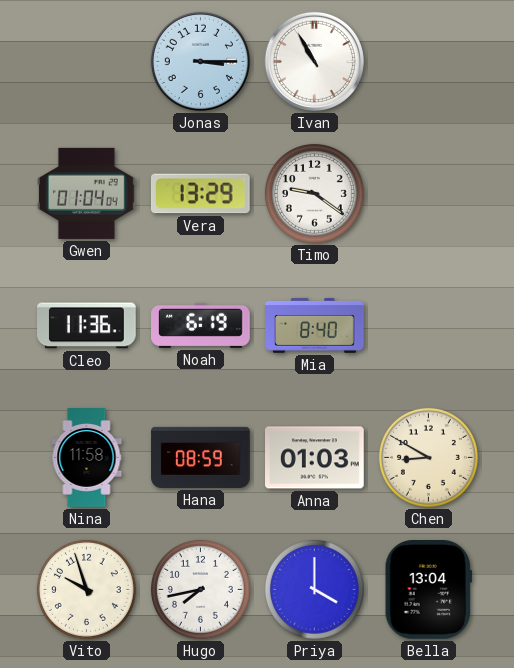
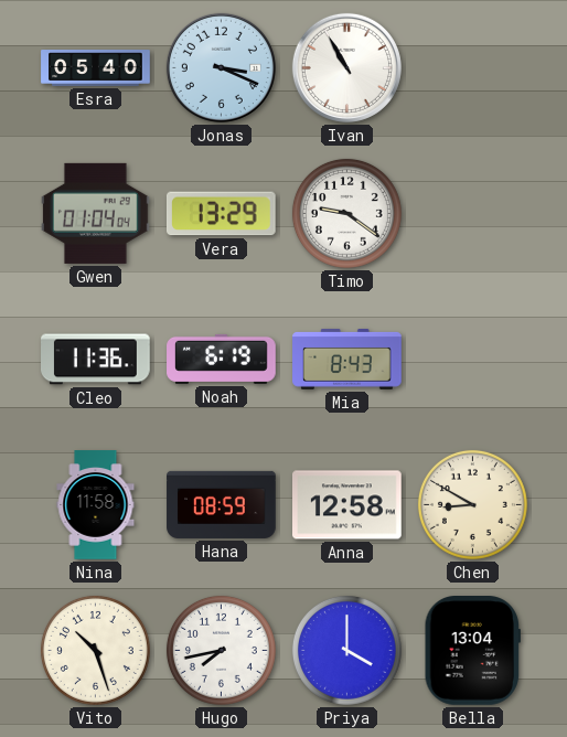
Esra: none -> 05:40
Jonas: 3:15 -> 3:19
Mia: 8:40 -> 8:43
Anna: 01:03 -> 12:58
Vito: 9:57 -> 10:27
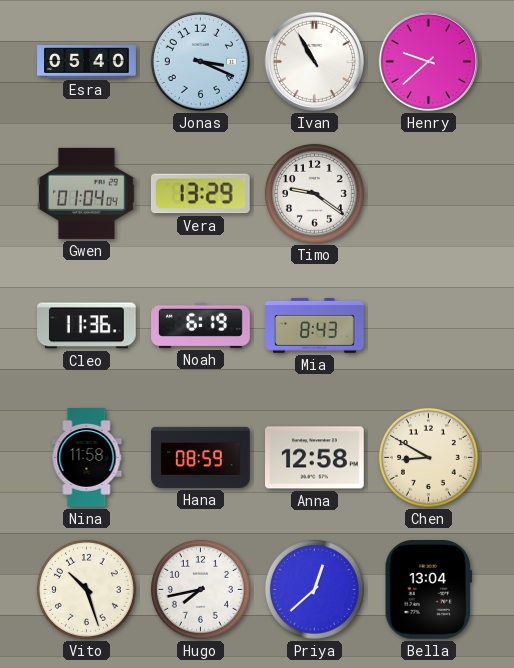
Henry: none -> 9:38
Priya: 4:00 -> 12:38
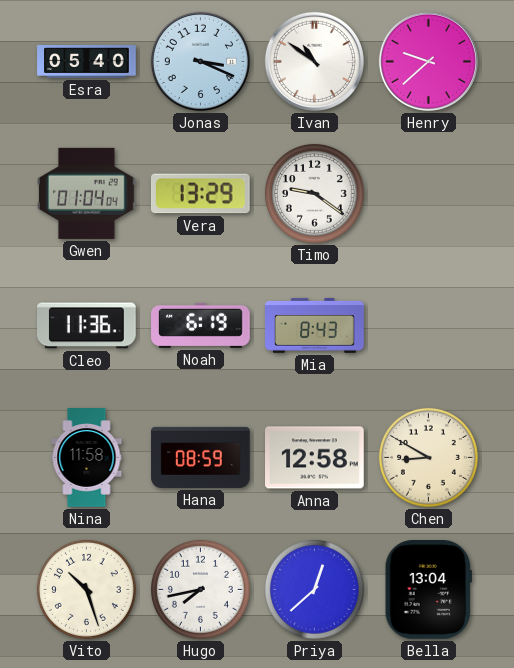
Ivan: 10:55 -> 10:51
